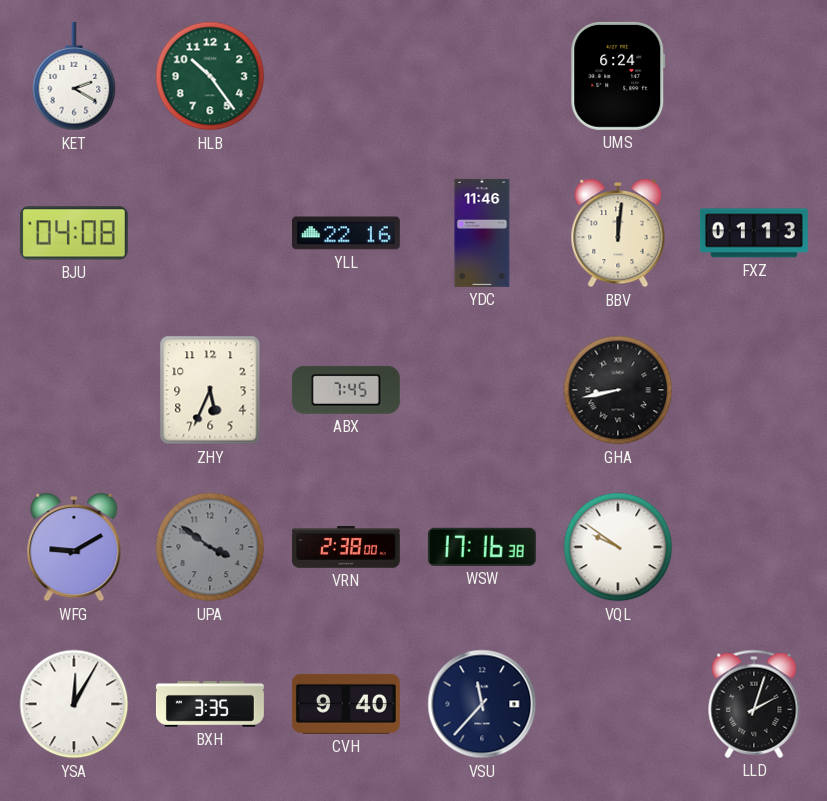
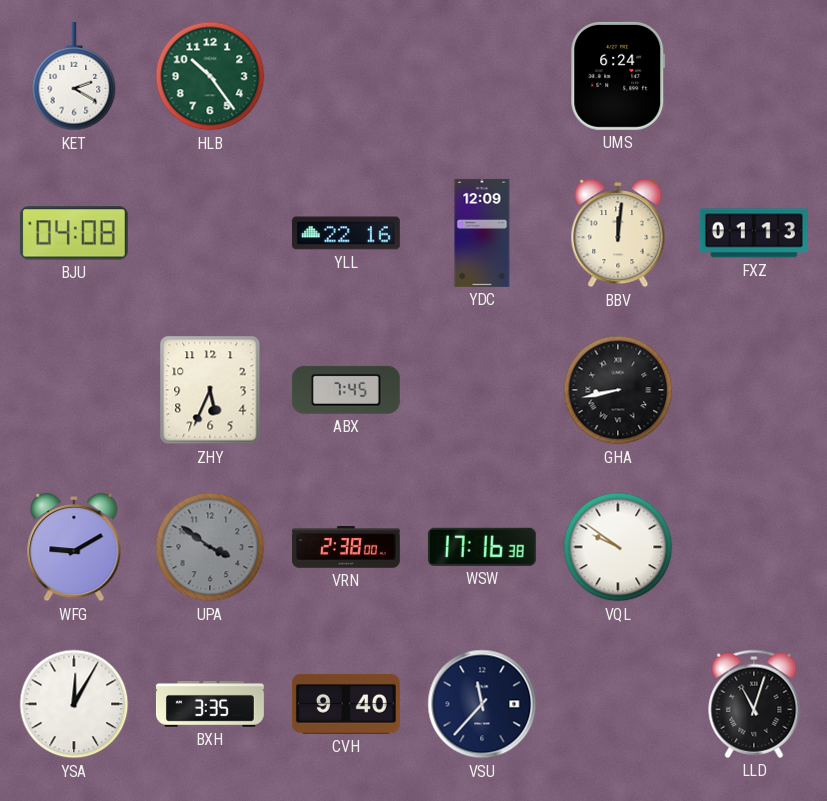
YDC: 11:46 -> 12:09
LLD: 2:03 -> 11:03
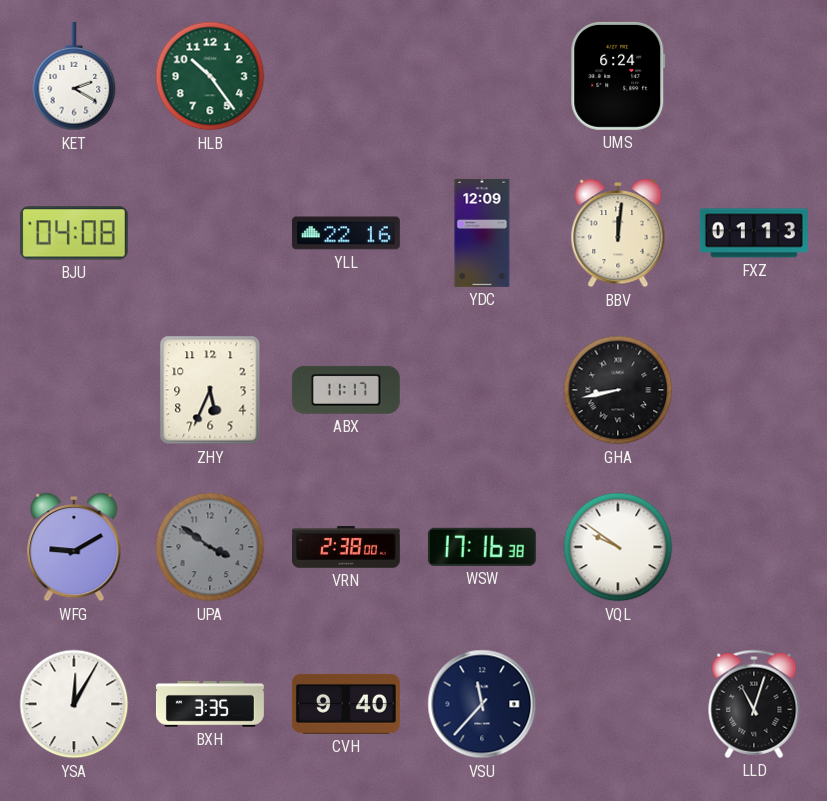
ABX: 7:45 -> 11:17
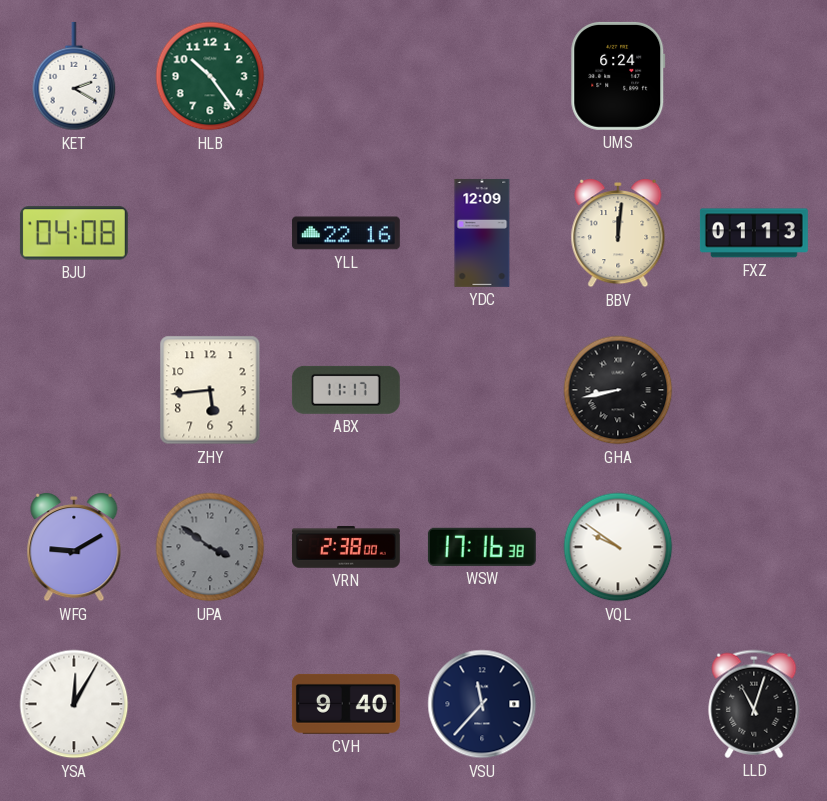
ZHY: 5:34 -> 5:44
BXH: 3:35 -> none
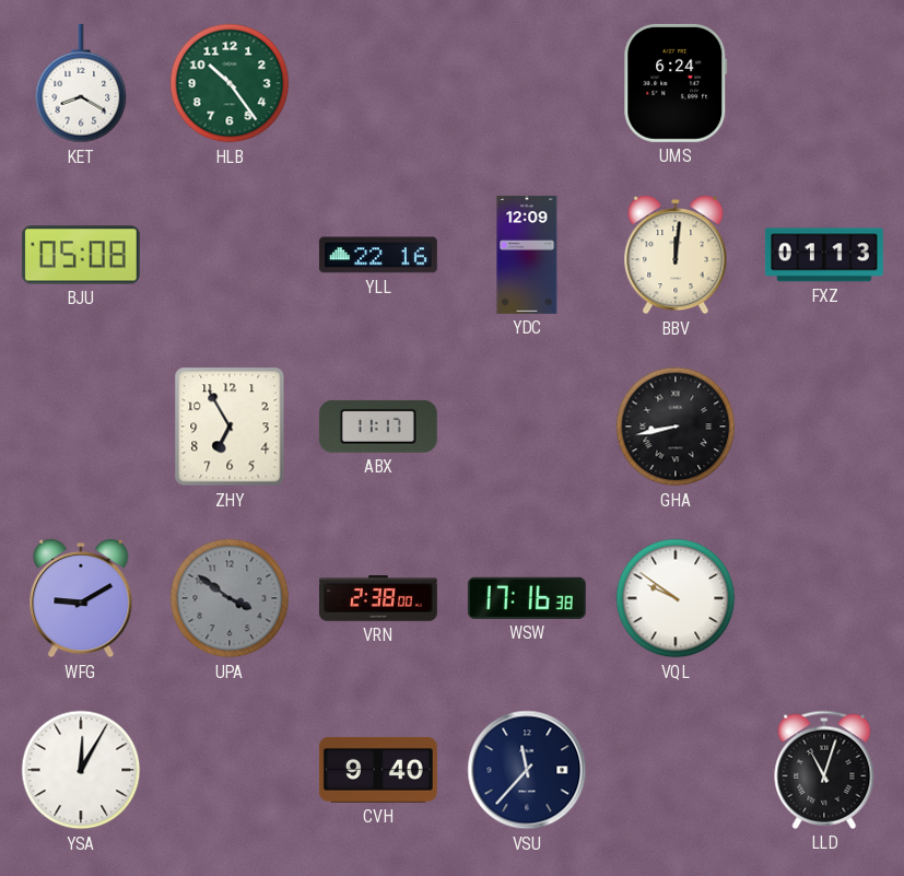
KET: 2:20 -> 8:20
BJU: 04:08 -> 05:08
ZHY: 5:44 -> 6:55
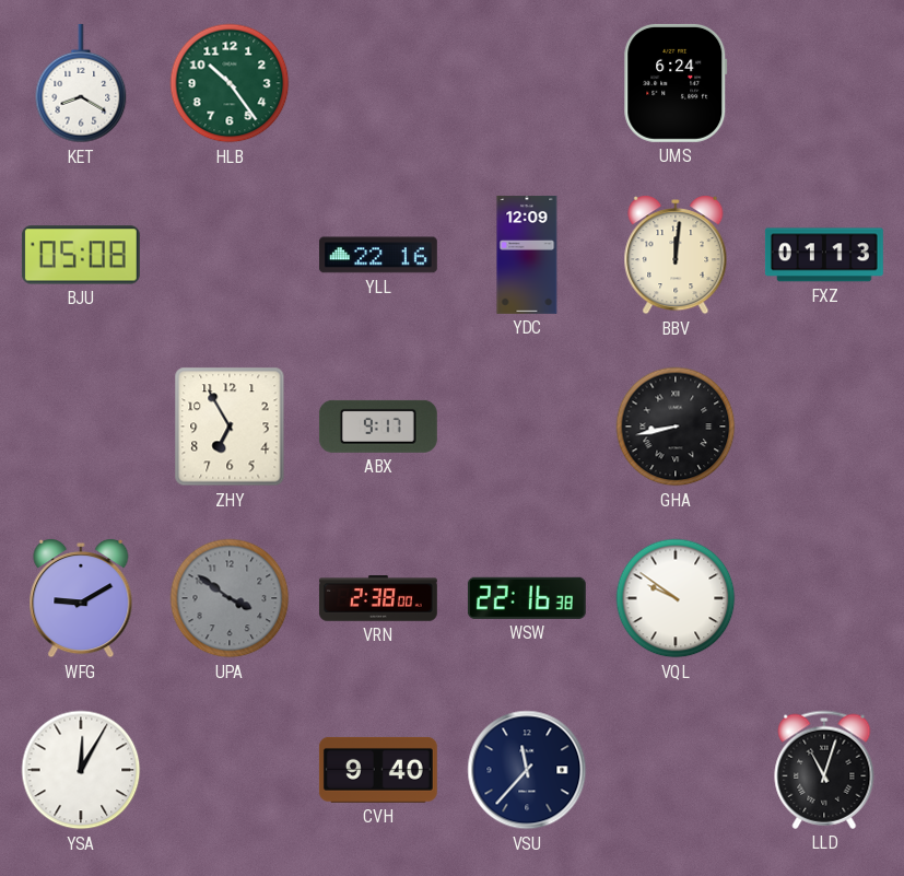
ABX: 11:17 -> 9:17
WSW: 17:16 -> 22:16
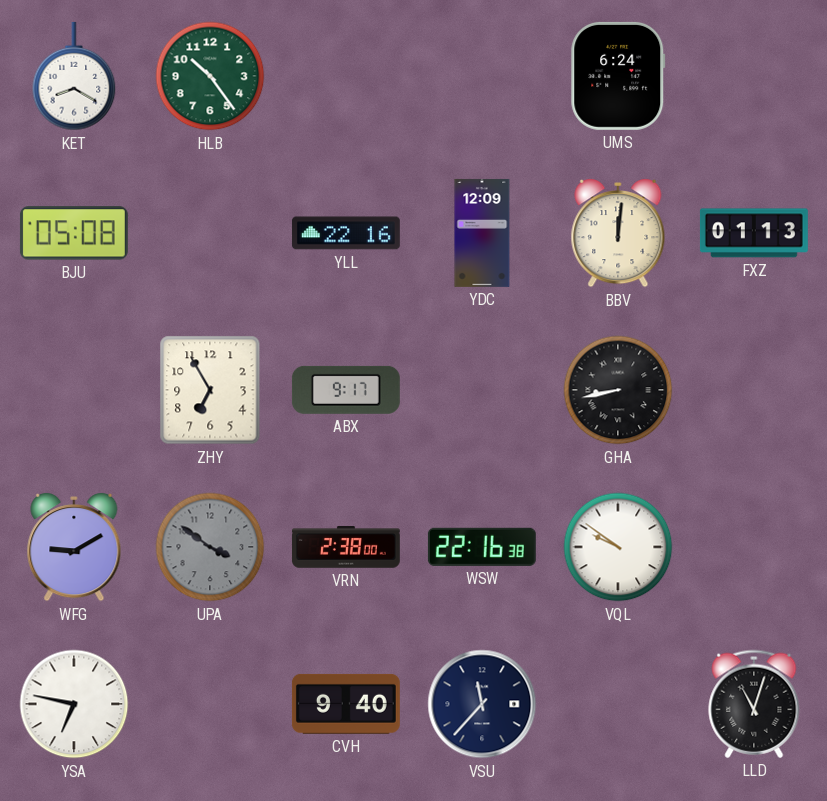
YSA: 12:05 -> 6:47
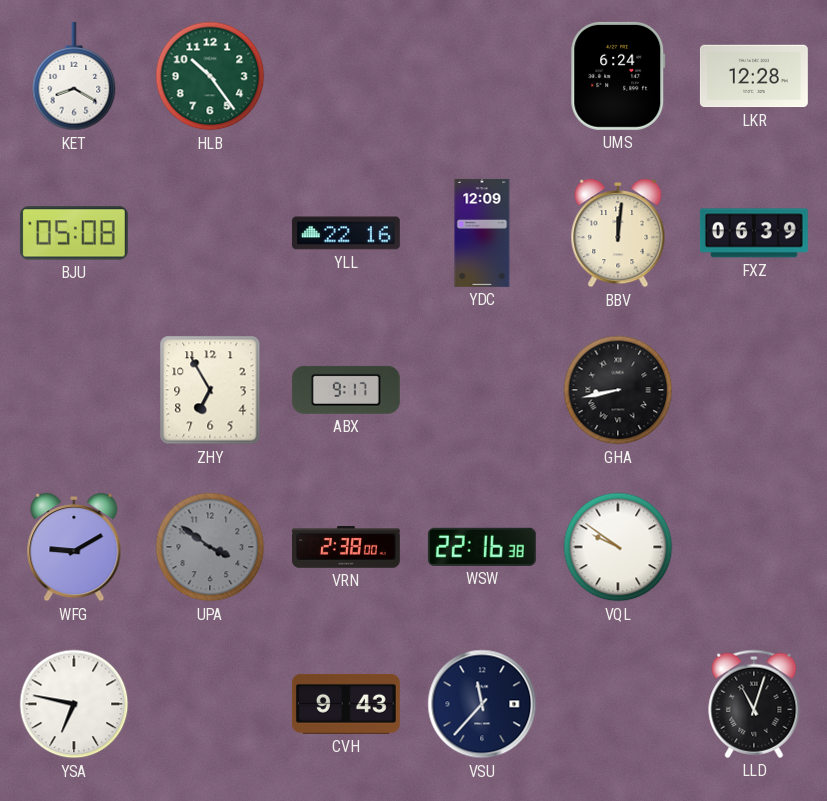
LKR: none -> 12:28
FXZ: 01:13 -> 06:39
CVH: 9:40 -> 9:43
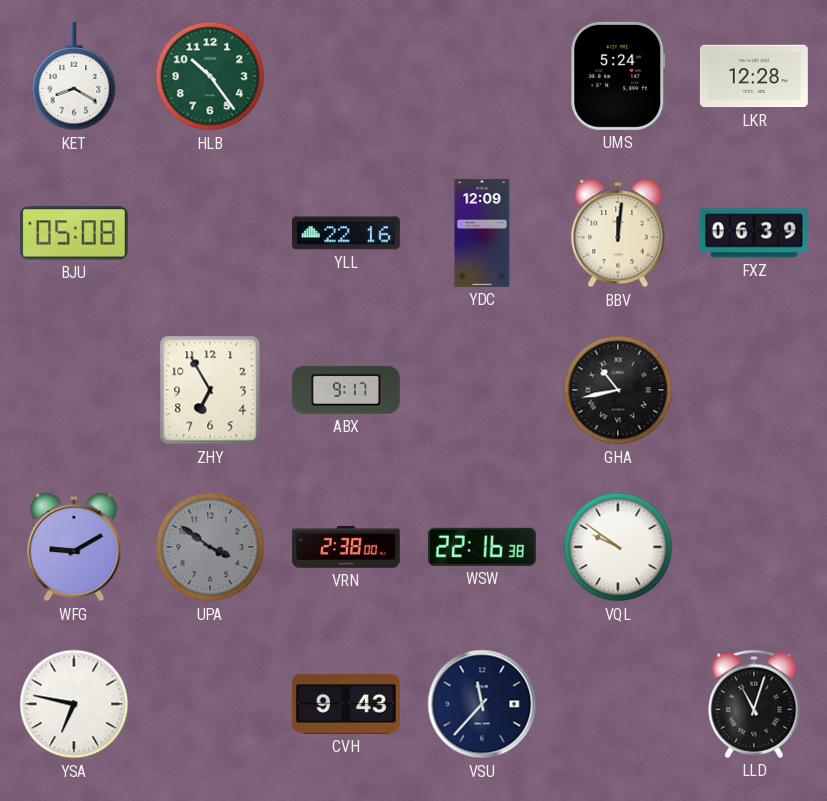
UMS: 6:24 -> 5:24
GHA: 8:43 -> 10:43
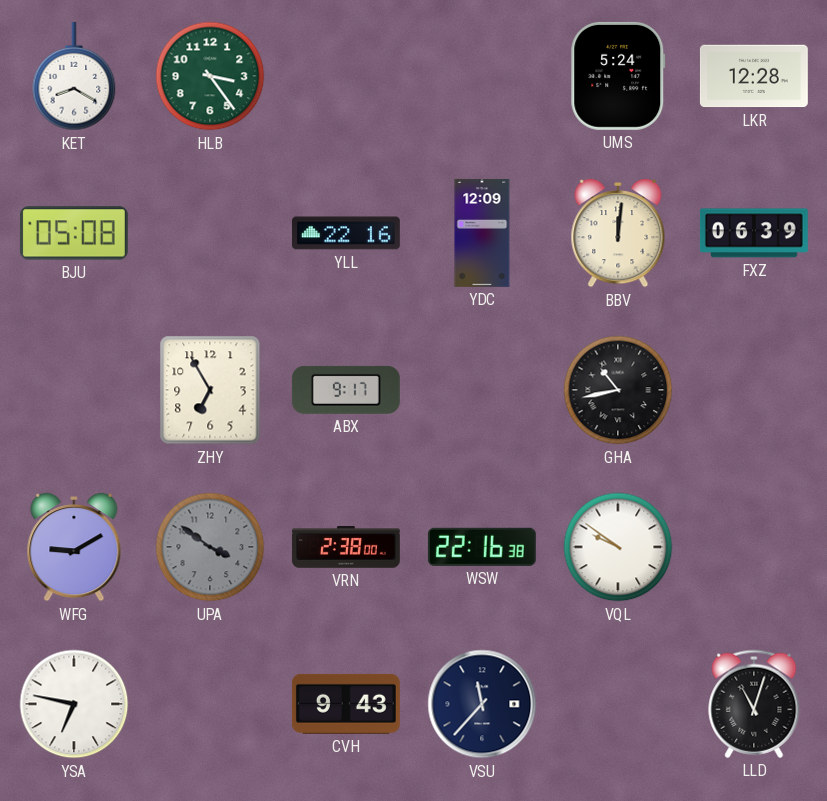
HLB: 10:24 -> 3:24
